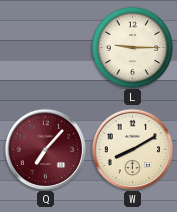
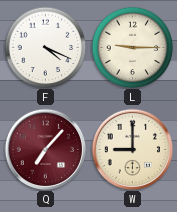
F: none -> 4:19
W: 8:10 -> 9:00
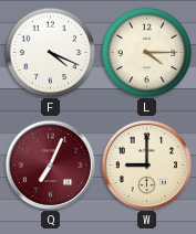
L: 9:15 -> 4:15
Q: 7:07 -> 7:04
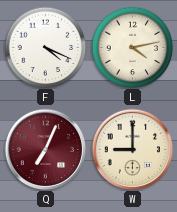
L: 4:15 -> 4:13
